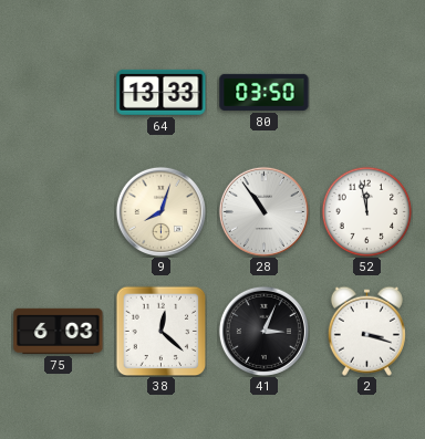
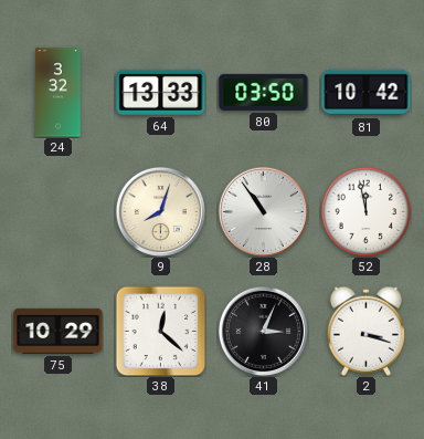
24: none -> 3:32
81: none -> 10:42
75: 6:03 -> 10:29
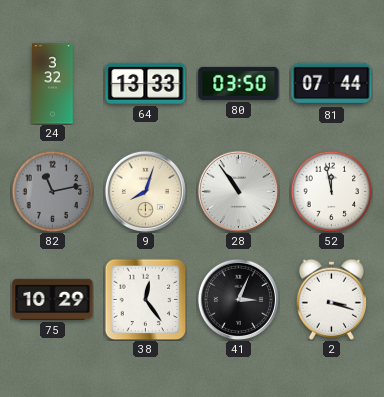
81: 10:42 -> 07:44
82: none -> 11:13
38: 12:22 -> 12:24
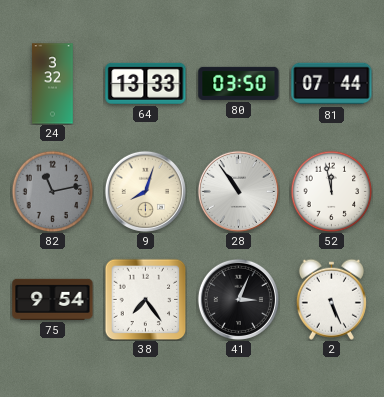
75: 10:29 -> 9:54
38: 12:24 -> 7:24
2: 3:18 -> 5:26
